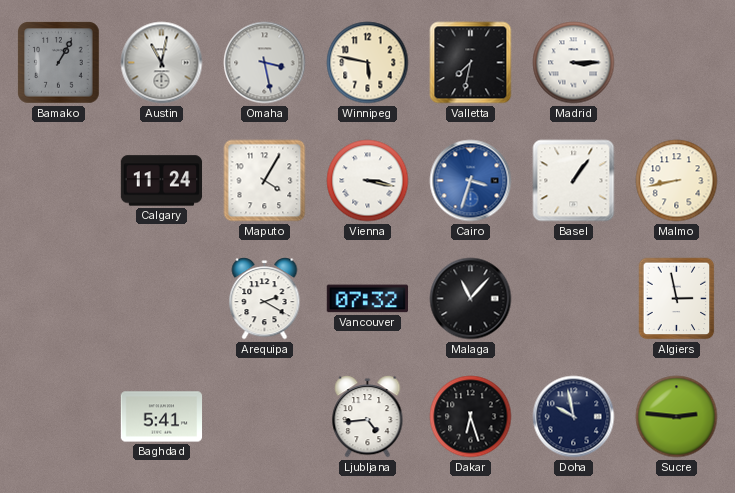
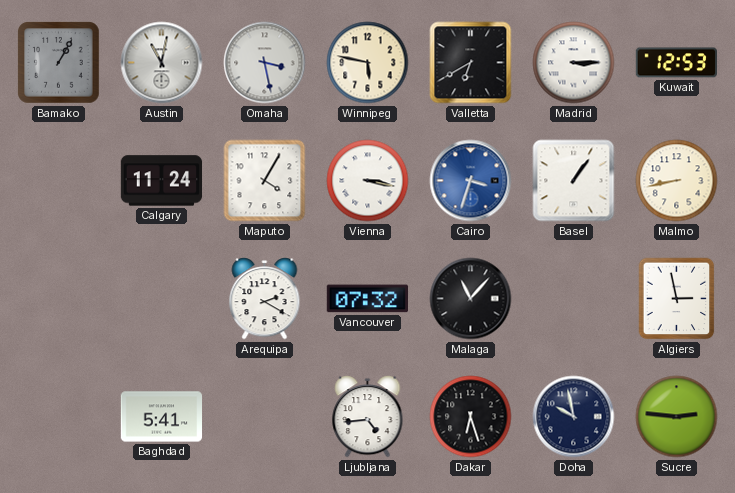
Valletta: 7:32 -> 6:40
Kuwait: none -> 12:53
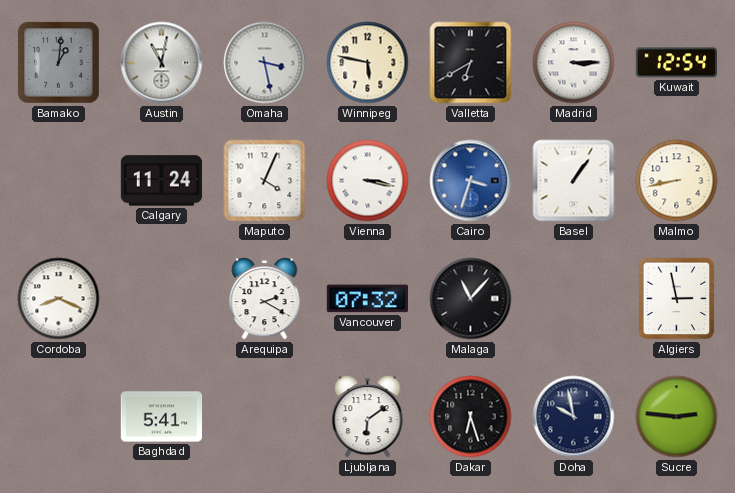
Bamako: 1:05 -> 1:01
Kuwait: 12:53 -> 12:54
Maputo: 4:05 -> 4:04
Cordoba: none -> 8:19
Ljubljana: 4:44 -> 6:09
